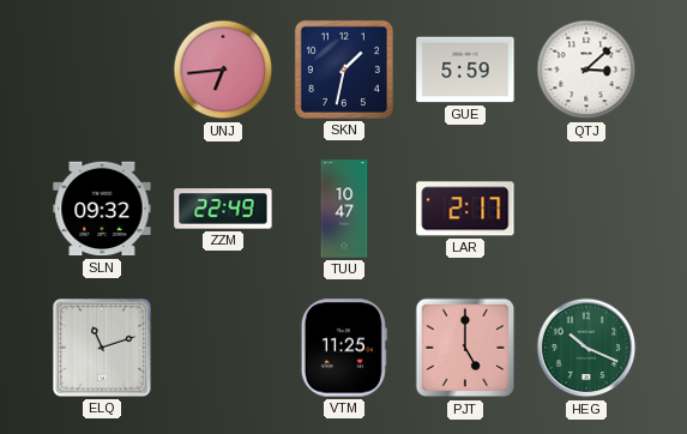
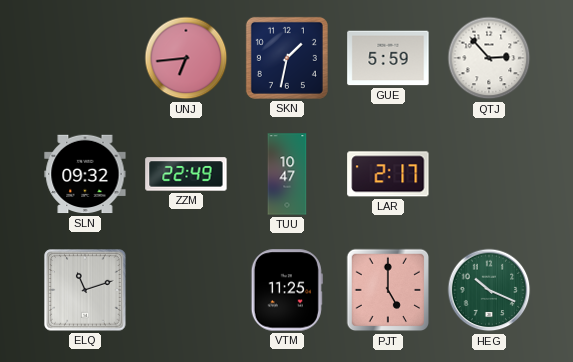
QTJ: 3:08 -> 2:53
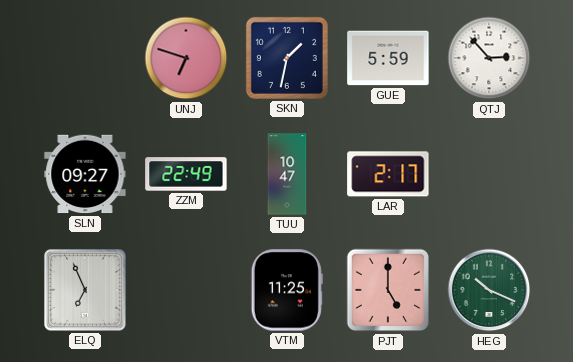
UNJ: 6:44 -> 6:48
SLN: 09:32 -> 09:27
ELQ: 11:12 -> 6:56
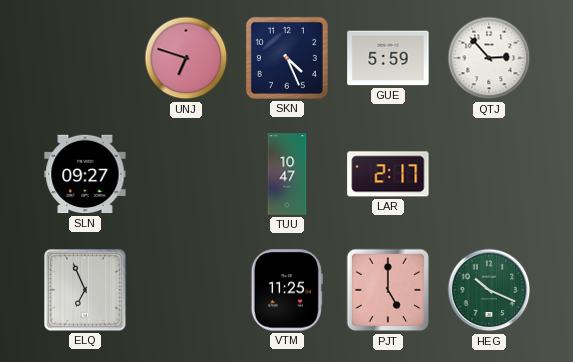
SKN: 1:32 -> 4:26
ZZM: 22:49 -> none
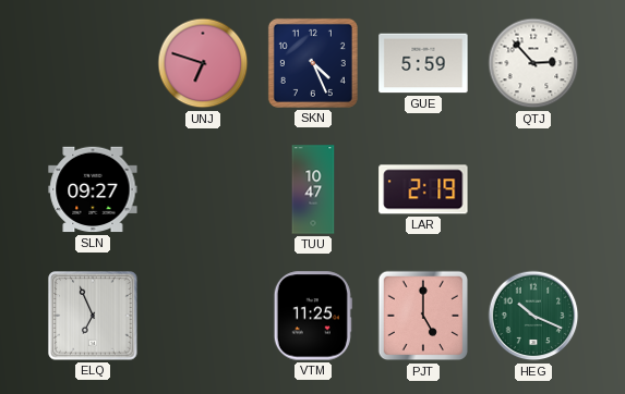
LAR: 2:17 -> 2:19
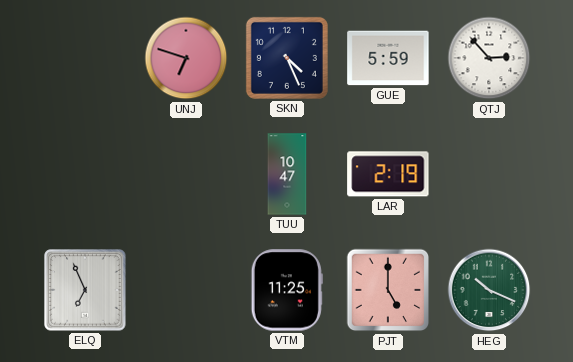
SLN: 09:27 -> none
